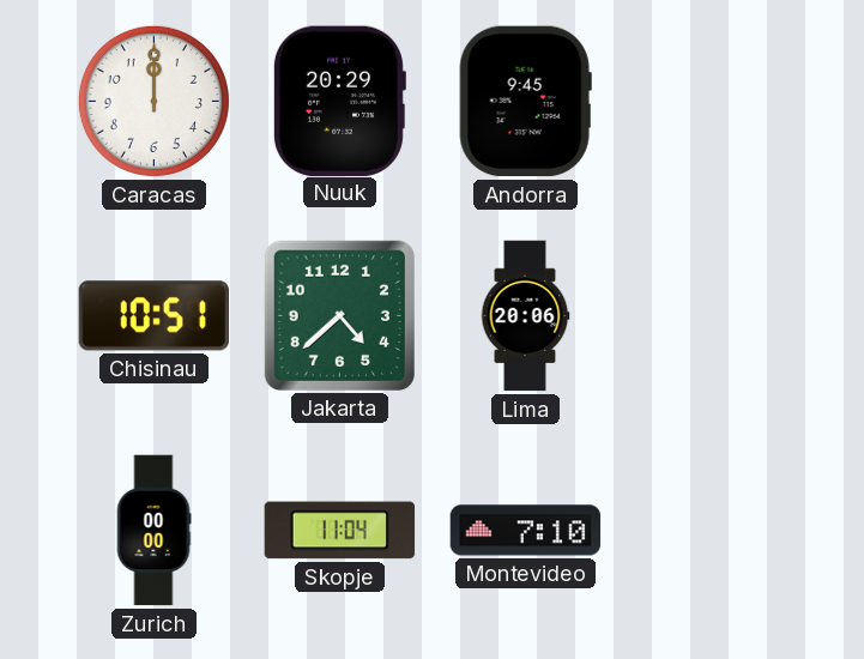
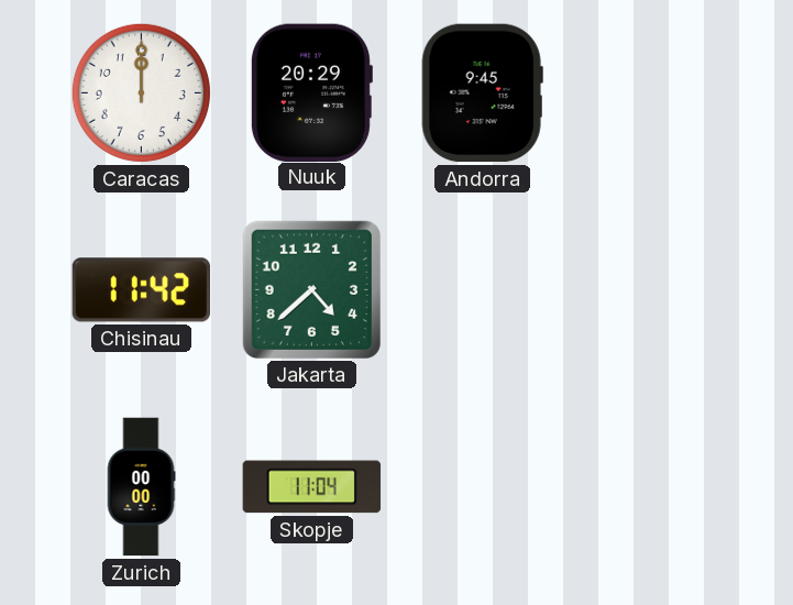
Chisinau: 10:51 -> 11:42
Lima: 20:06 -> none
Montevideo: 7:10 -> none
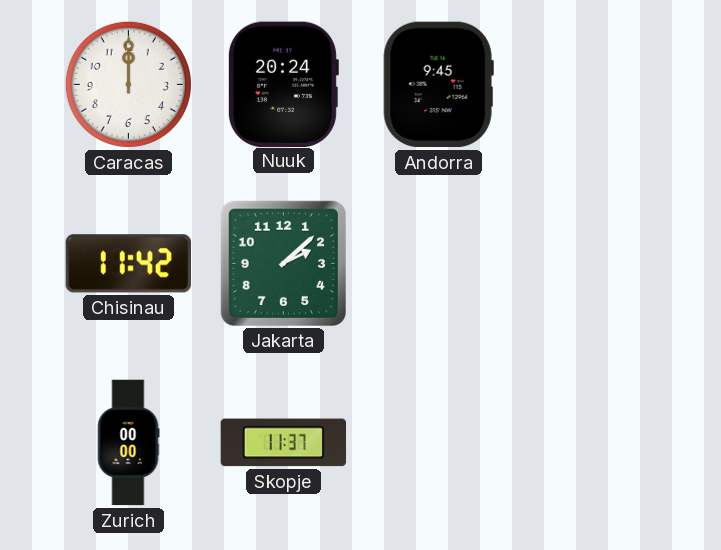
Nuuk: 20:29 -> 20:24
Jakarta: 4:38 -> 2:08
Skopje: 11:04 -> 11:37
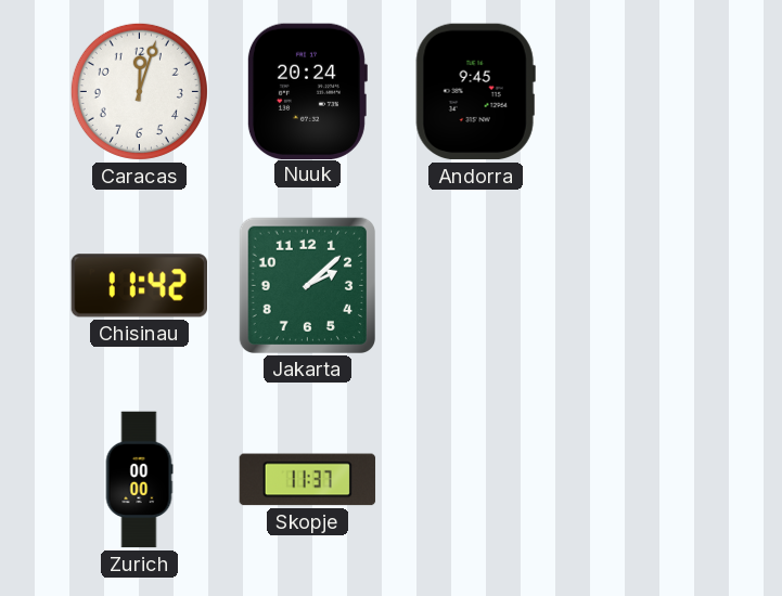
Caracas: 12:00 -> 12:03
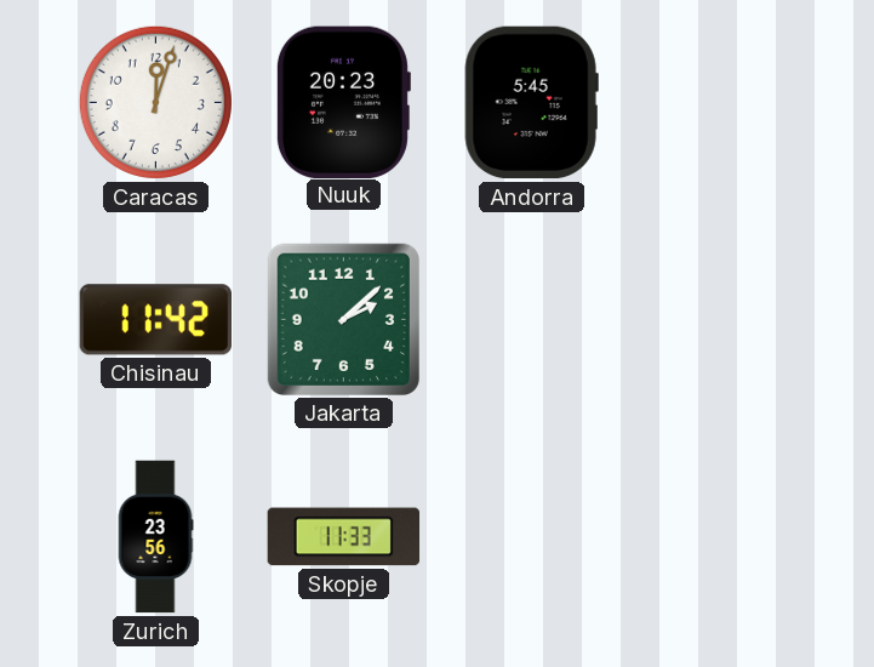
Nuuk: 20:24 -> 20:23
Andorra: 9:45 -> 5:45
Zurich: 00:00 -> 23:56
Skopje: 11:37 -> 11:33
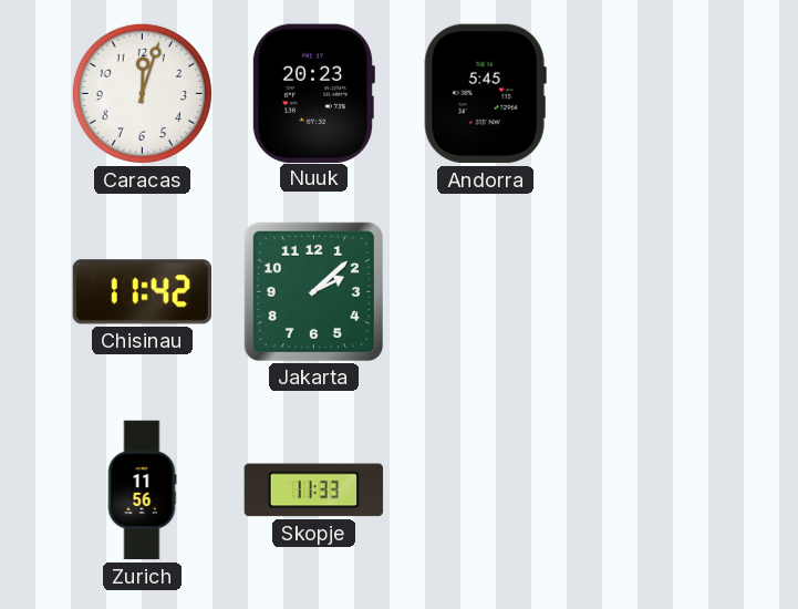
Zurich: 23:56 -> 11:56
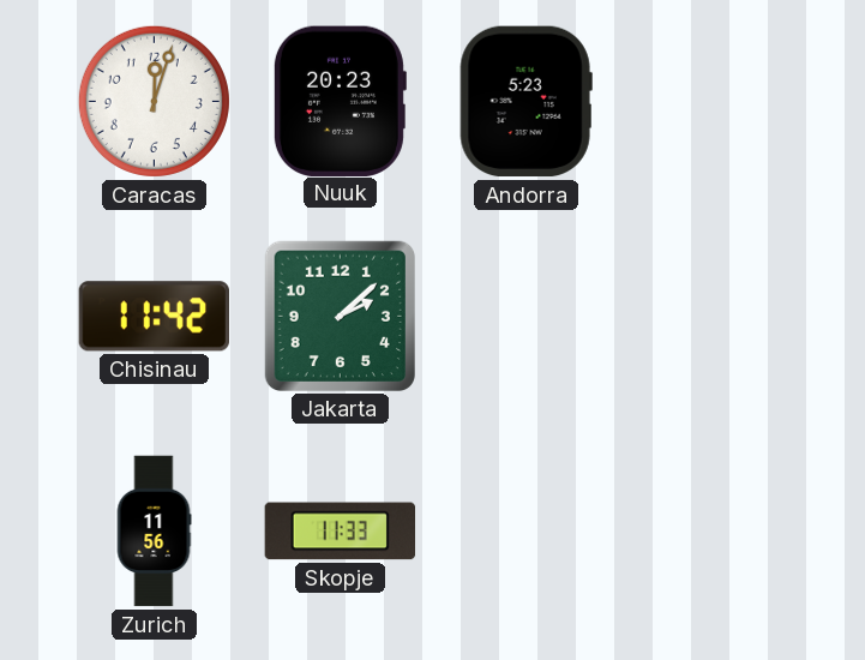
Andorra: 5:45 -> 5:23
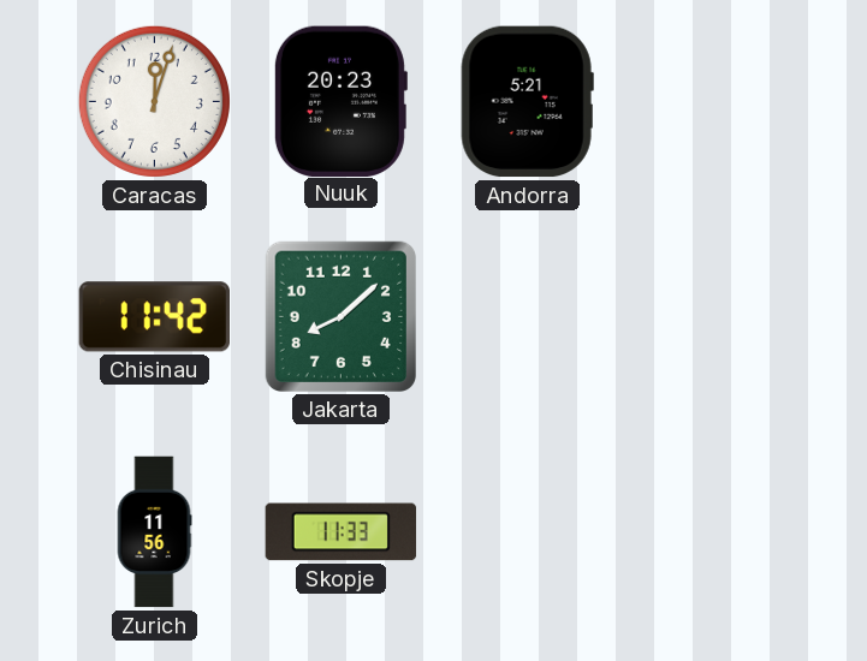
Andorra: 5:23 -> 5:21
Jakarta: 2:08 -> 8:08
